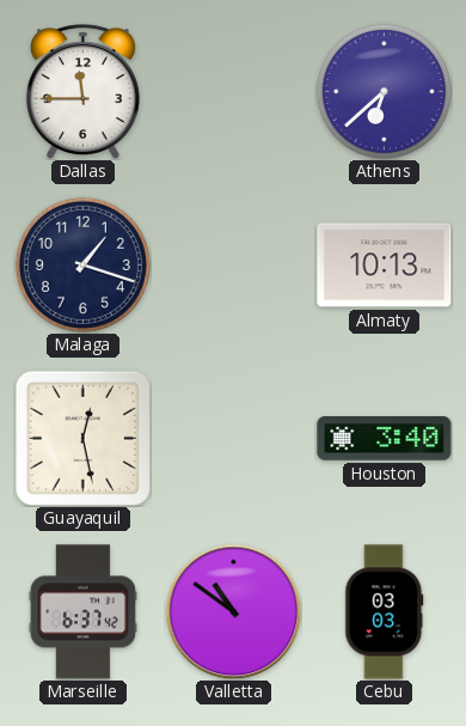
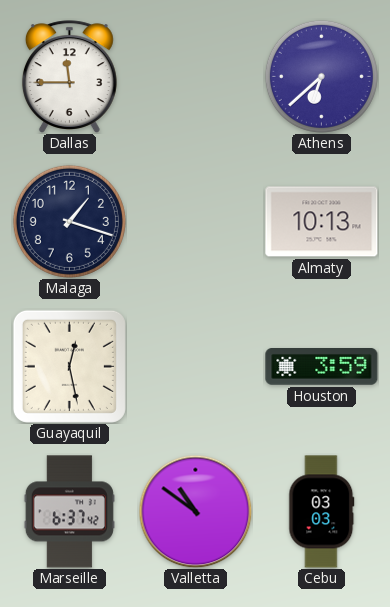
Houston: 3:40 -> 3:59
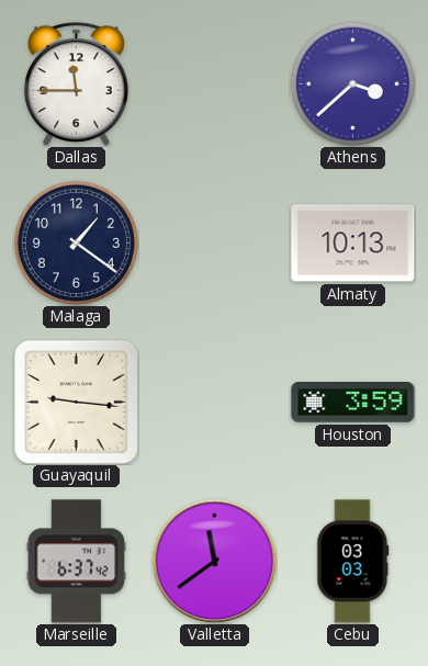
Athens: 6:38 -> 3:38
Malaga: 1:18 -> 1:21
Guayaquil: 12:28 -> 9:16
Valletta: 10:51 -> 11:39
